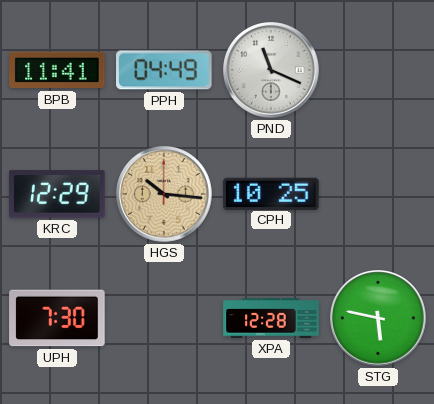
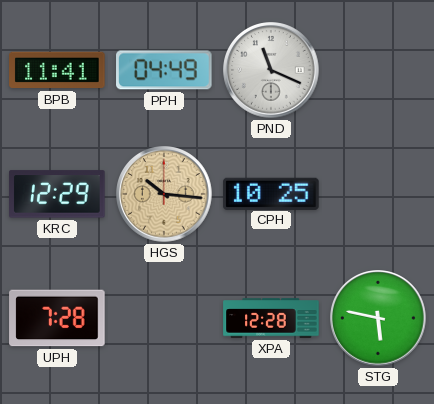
UPH: 7:30 -> 7:28
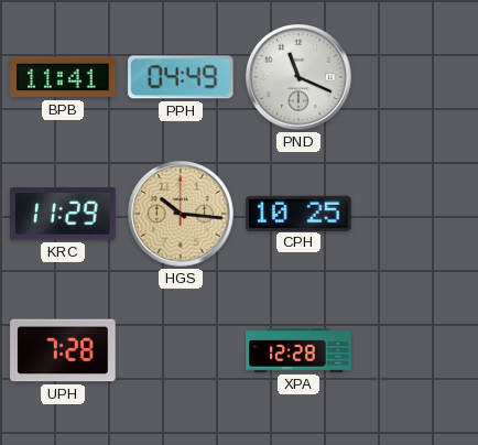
KRC: 12:29 -> 11:29
STG: 5:47 -> none
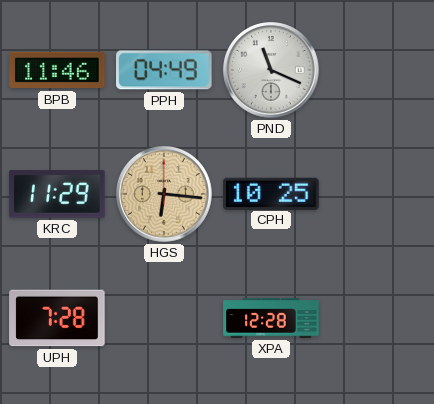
BPB: 11:41 -> 11:46
HGS: 10:16 -> 6:16
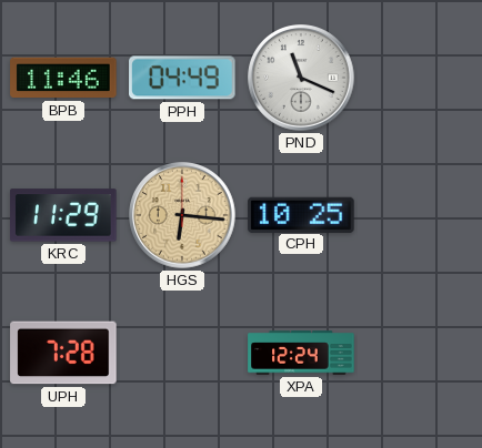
XPA: 12:28 -> 12:24
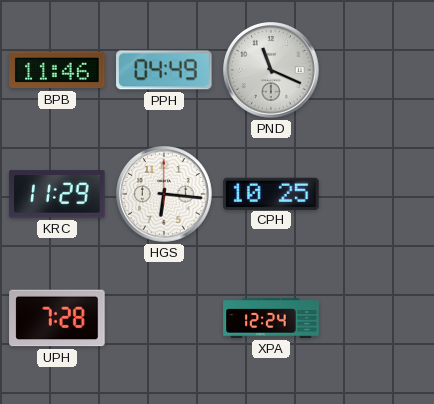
HGS dial: champagne -> white
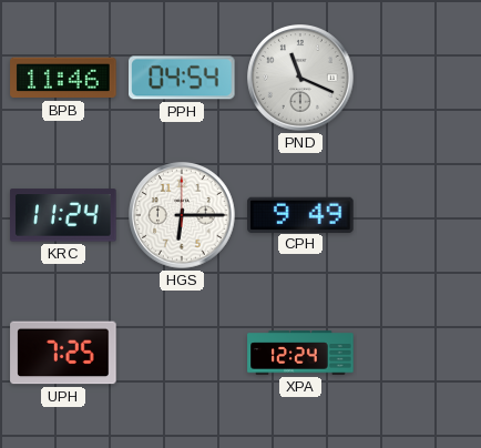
PPH: 04:49 -> 04:54
KRC: 11:29 -> 11:24
HGS: 6:16 -> 6:15
CPH: 10:25 -> 9:49
UPH: 7:28 -> 7:25
